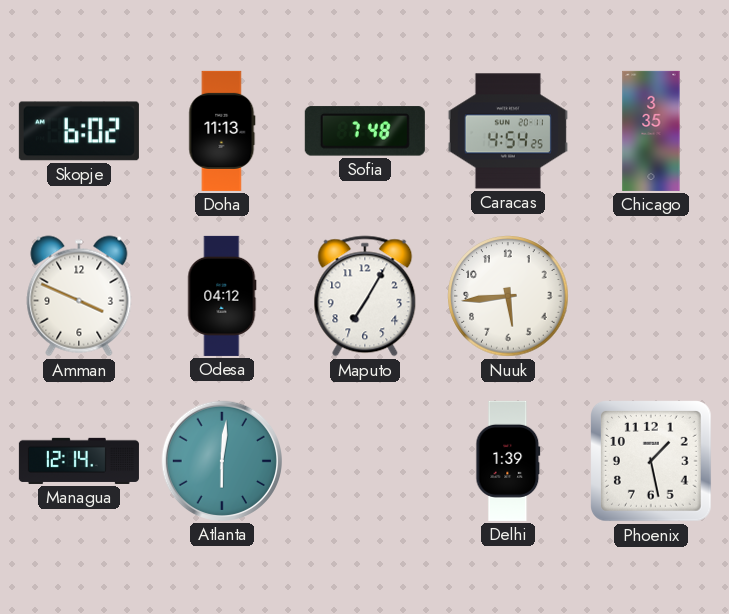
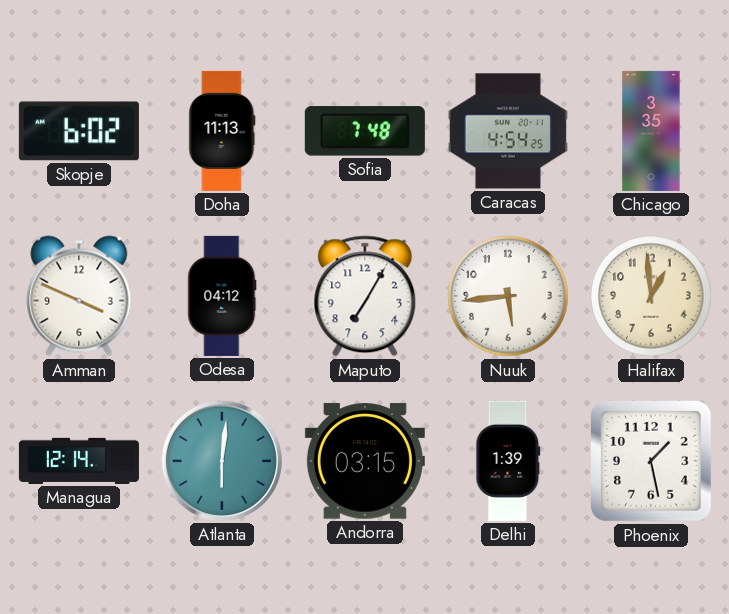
Halifax: none -> 12:59
Andorra: none -> 03:15
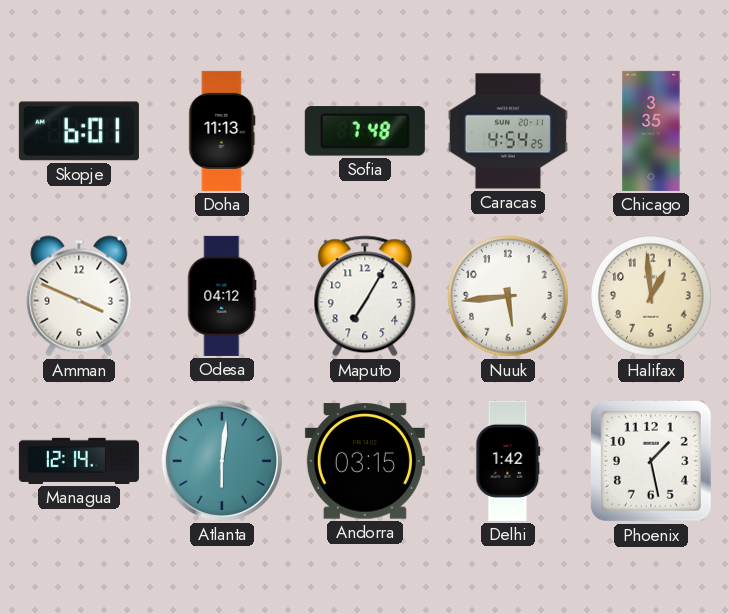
Skopje: 6:02 -> 6:01
Delhi: 1:39 -> 1:42
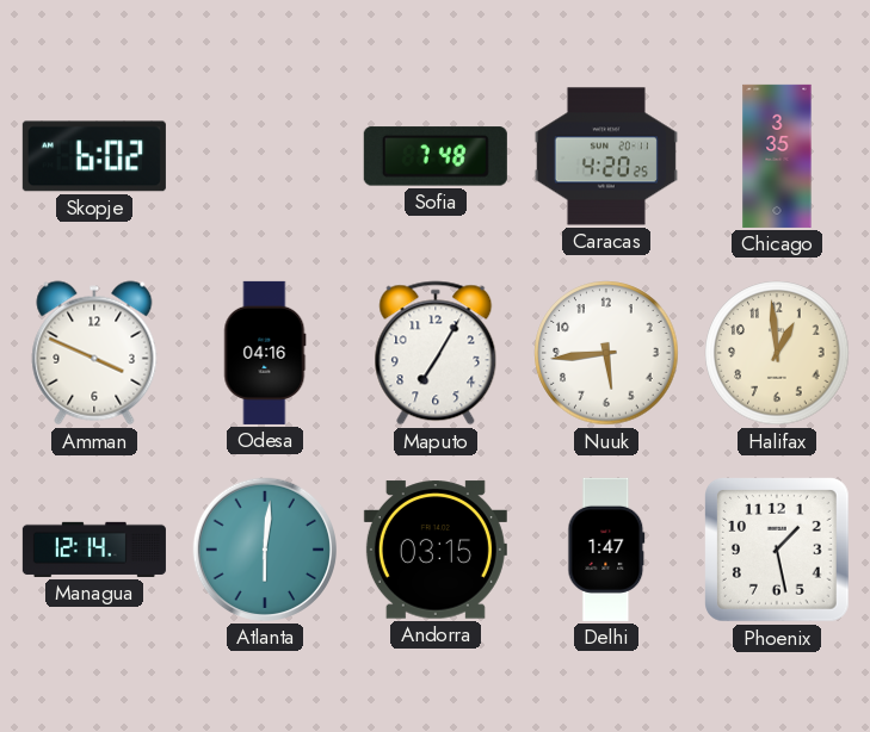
Skopje: 6:01 -> 6:02
Doha: 11:13 -> none
Caracas: 4:54 -> 4:20
Odesa: 04:12 -> 04:16
Delhi: 1:42 -> 1:47
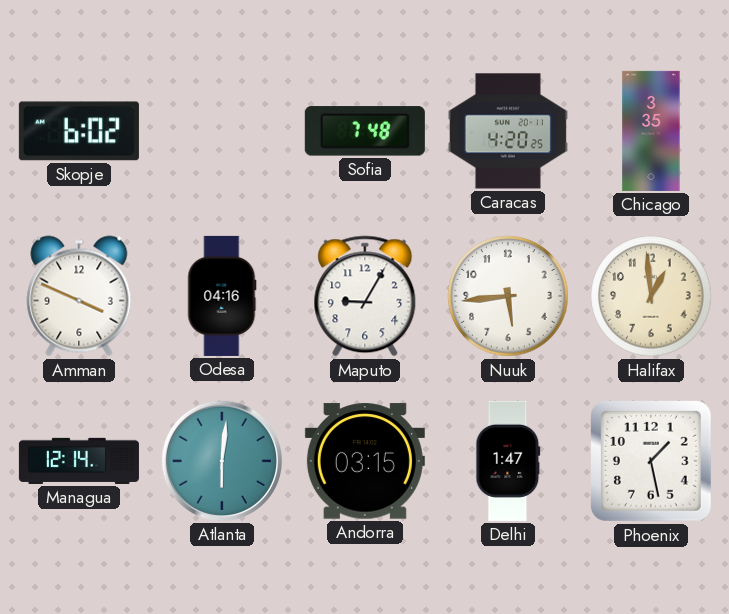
Maputo: 7:05 -> 9:05
